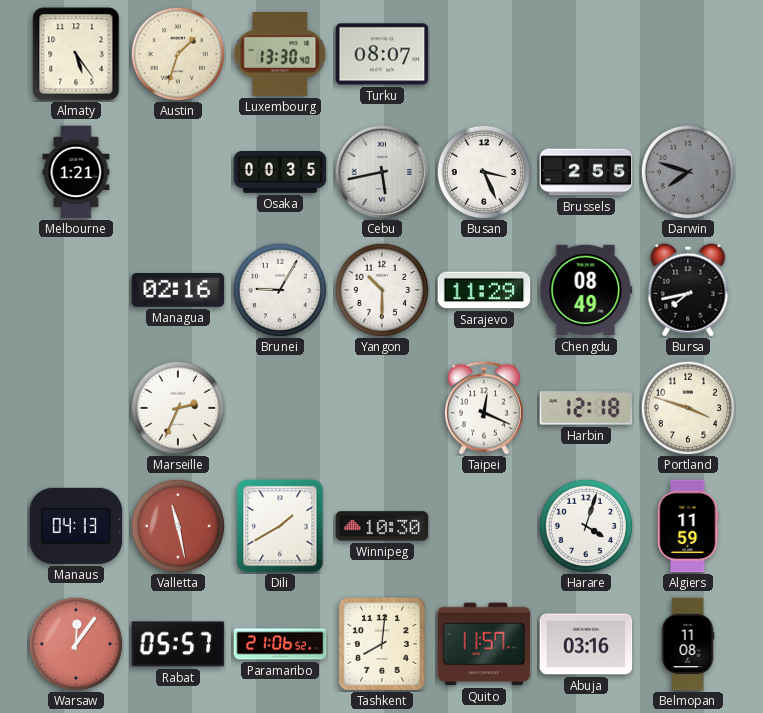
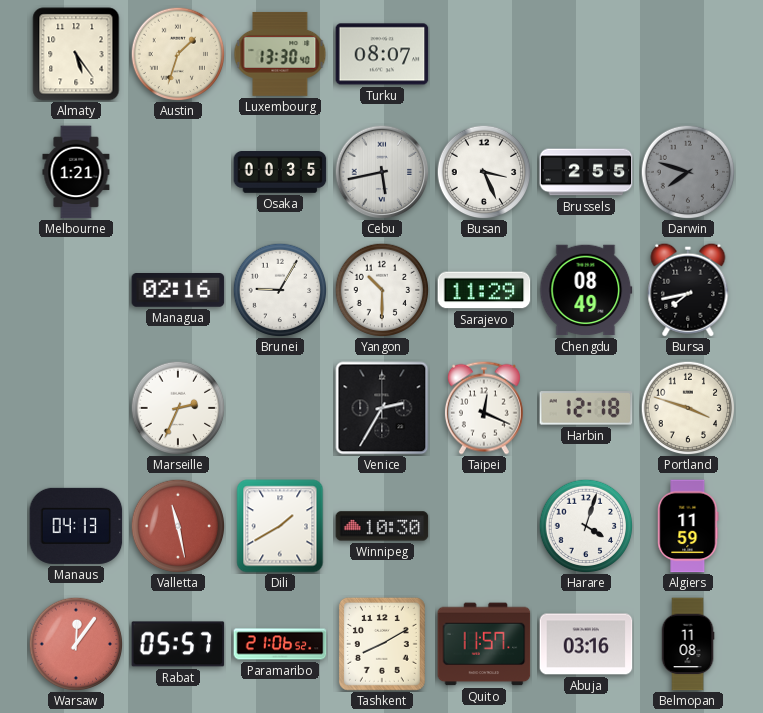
Venice: none -> 2:35
Tashkent: 8:01 -> 8:10
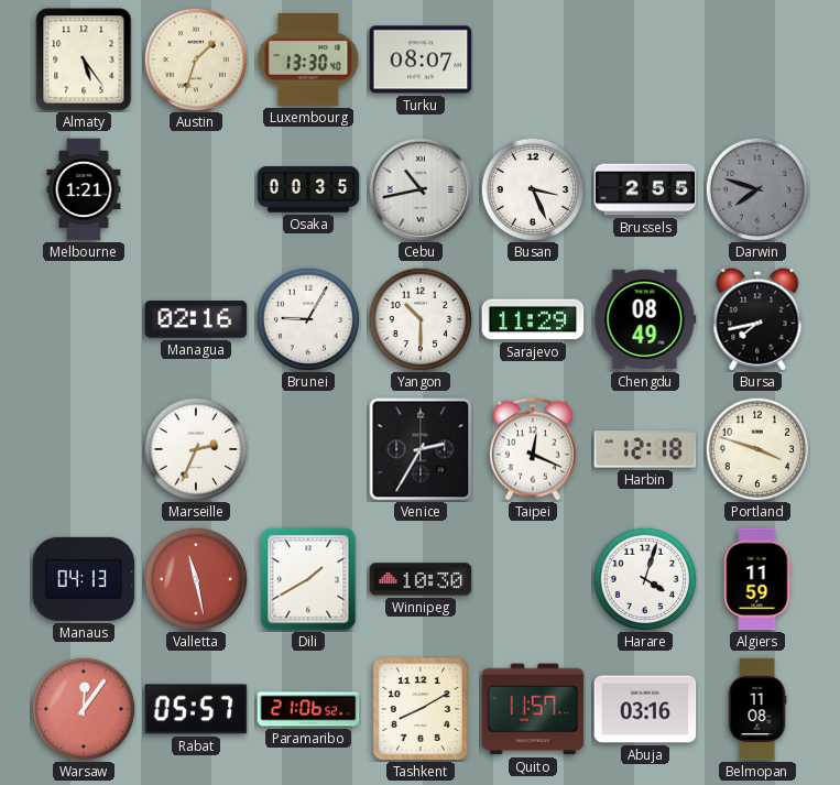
Cebu: 5:43 -> 10:43
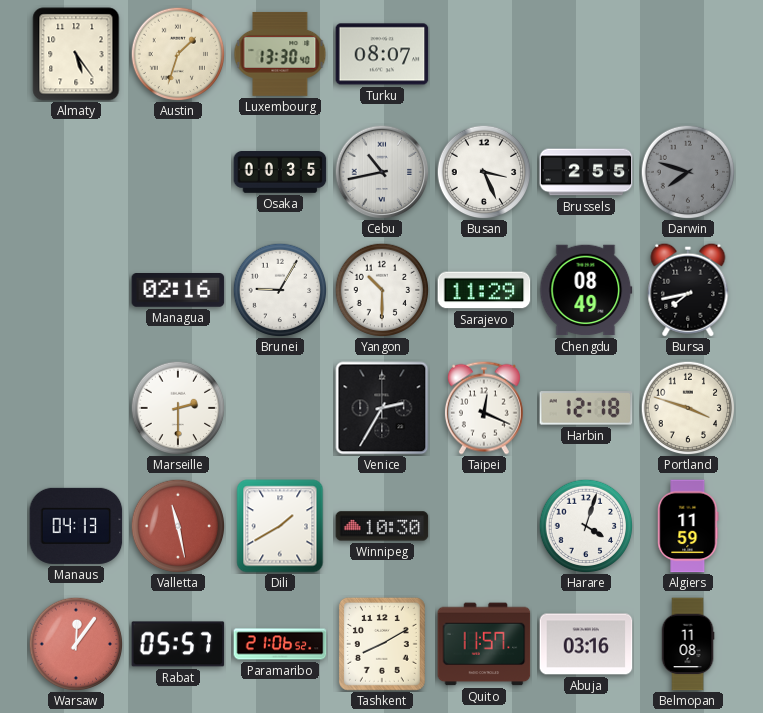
Melbourne: 1:21 -> none
Marseille: 2:34 -> 2:30
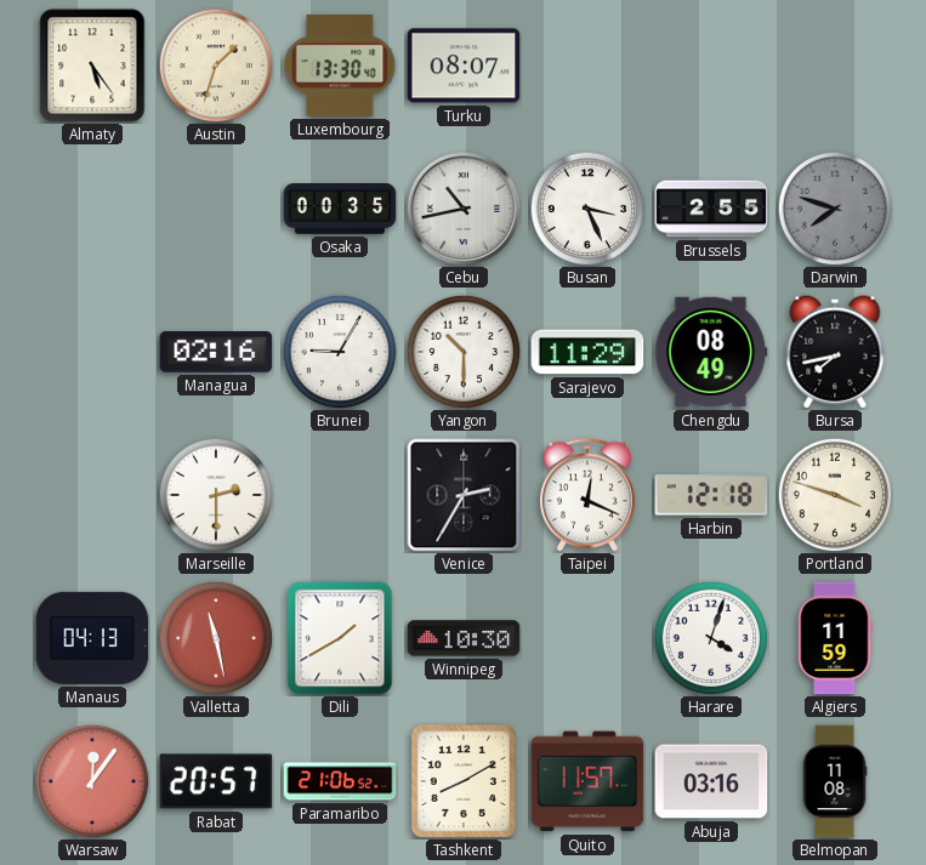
Rabat: 05:57 -> 20:57
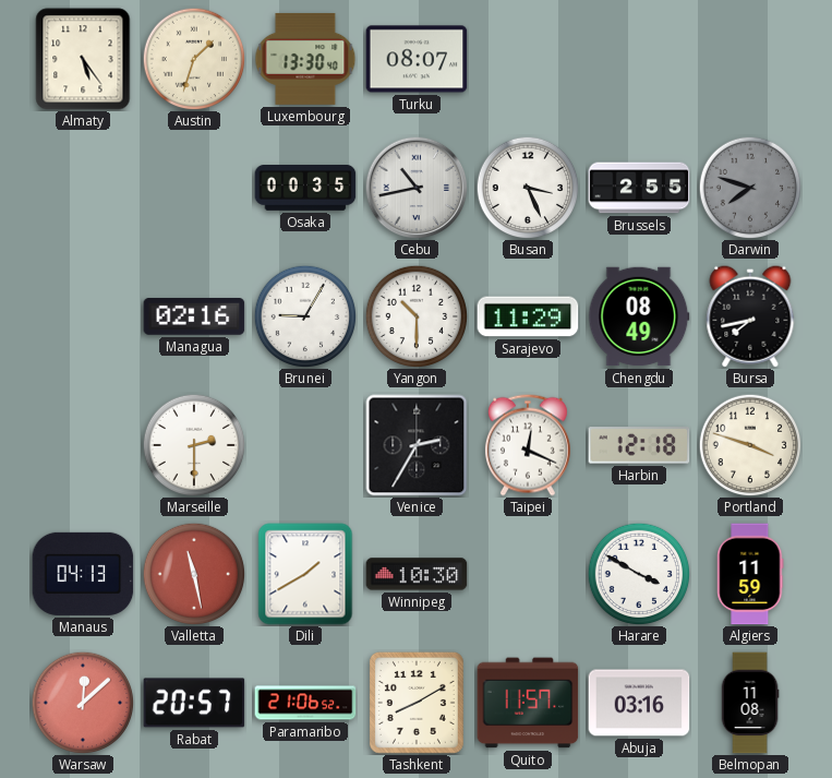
Harare: 4:03 -> 3:50
Warsaw: 12:06 -> 12:08
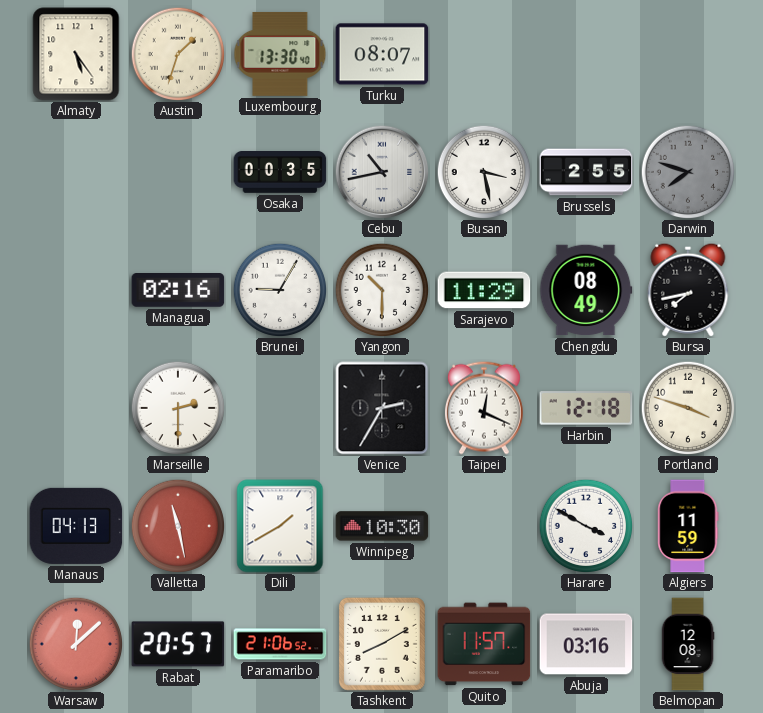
Busan: 3:26 -> 3:28
Belmopan: 11:08 -> 12:08
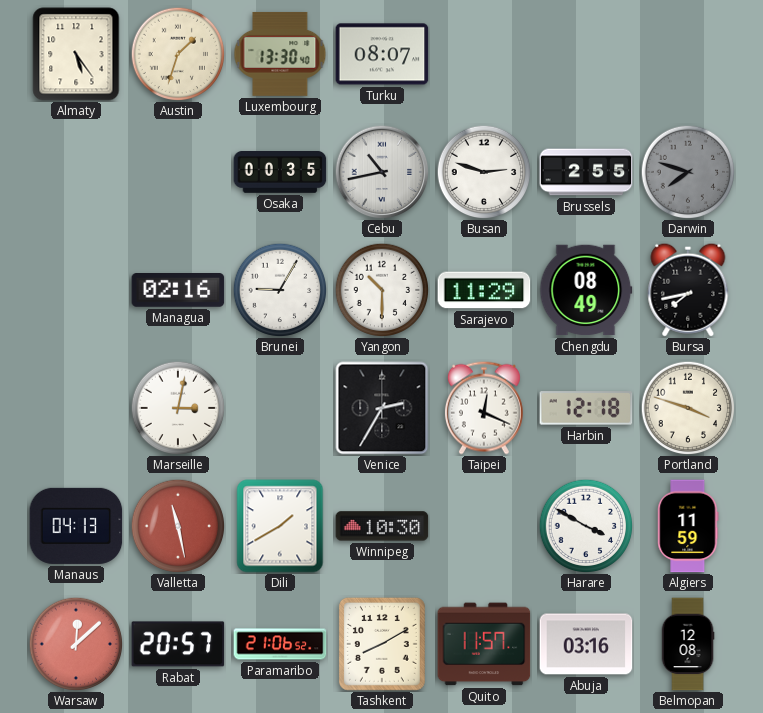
Busan: 3:28 -> 2:48
Marseille: 2:30 -> 3:02
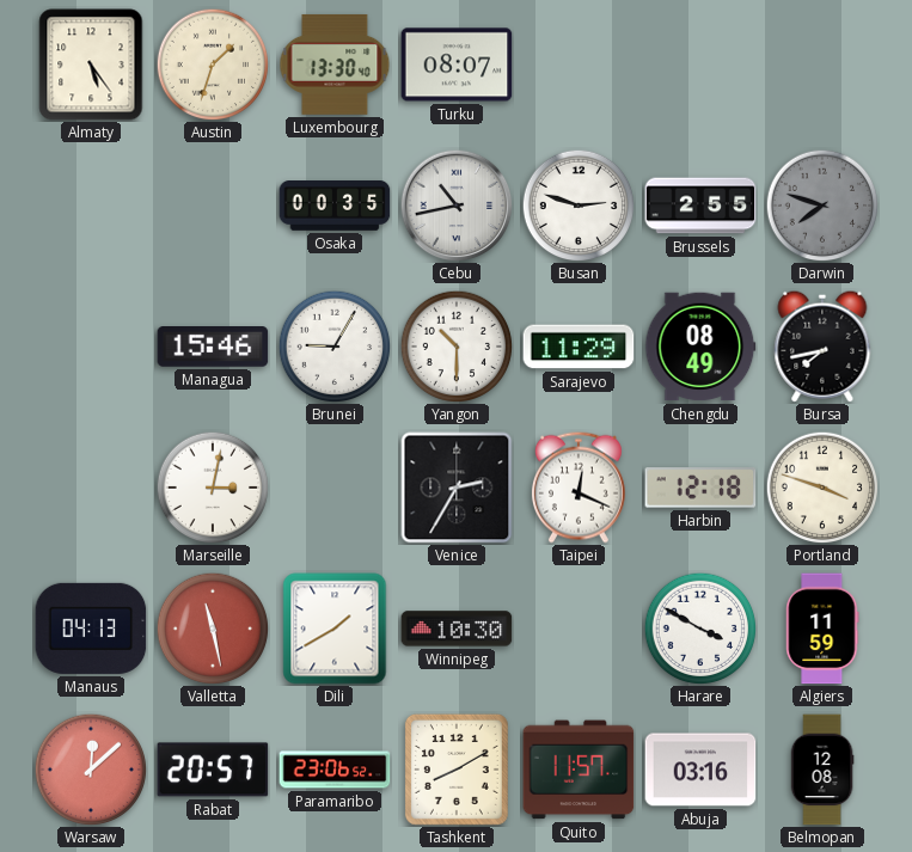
Managua: 02:16 -> 15:46
Paramaribo: 21:06 -> 23:06
